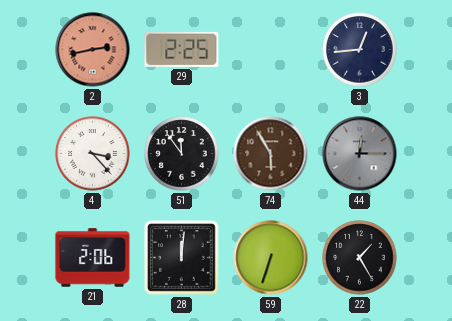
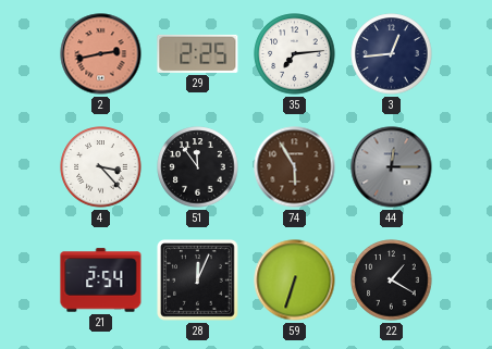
35: none -> 7:14
21: 2:06 -> 2:54
28: 12:01 -> 12:04
22: 1:25 -> 1:20
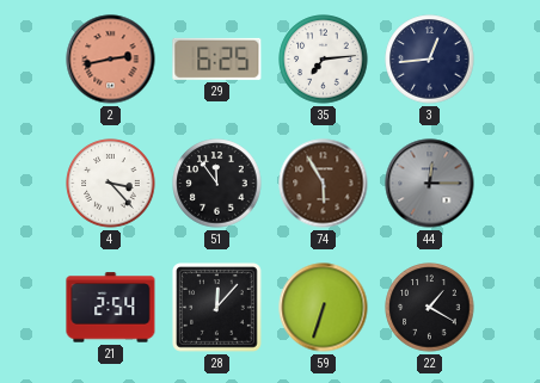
29: 2:25 -> 6:25
28: 12:04 -> 12:07
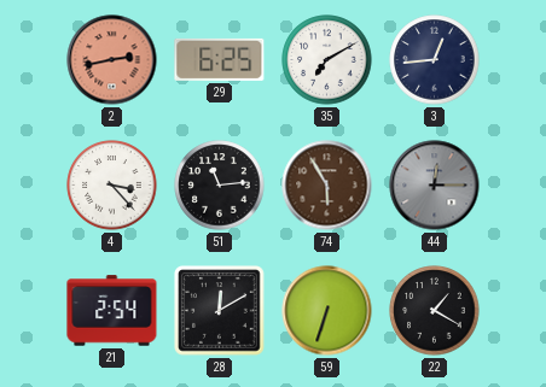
35: 7:14 -> 7:10
51: 11:54 -> 11:14
28: 12:07 -> 12:10
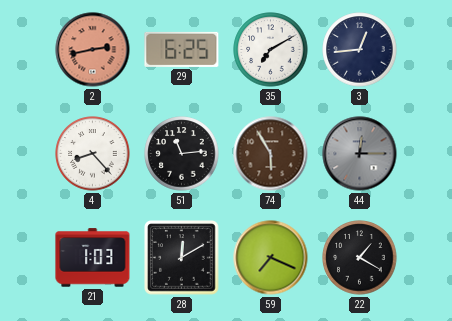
4: 3:23 -> 8:23
21: 2:54 -> 1:03
59: 6:33 -> 7:19
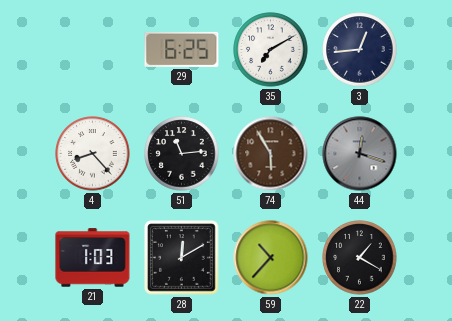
2: 2:43 -> none
44: 12:15 -> 12:18
59: 7:19 -> 10:37
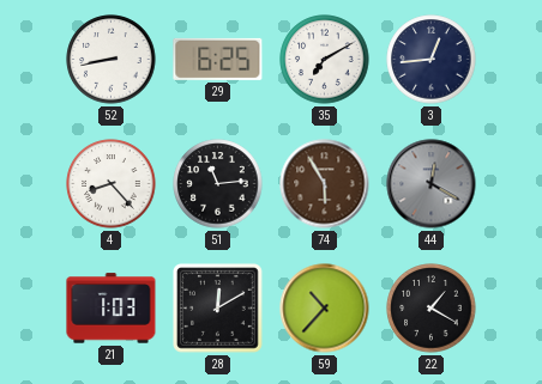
52: none -> 8:43
44: 12:18 -> 12:20
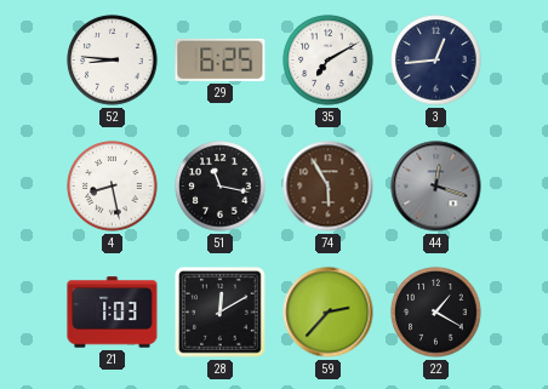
52: 8:43 -> 8:46
4: 8:23 -> 8:28
51: 11:14 -> 11:17
44: 12:20 -> 12:18
59: 10:37 -> 2:37
